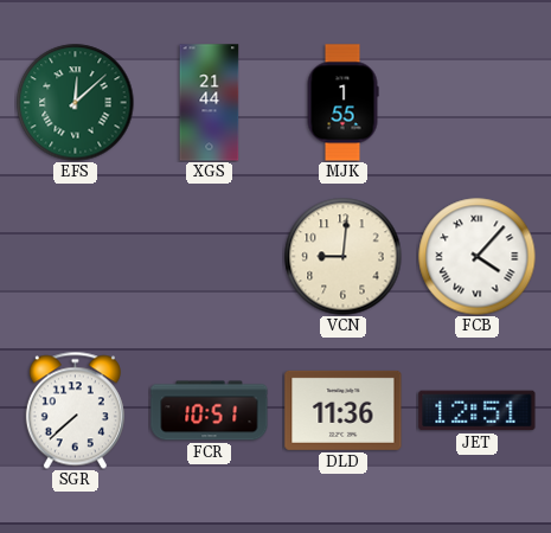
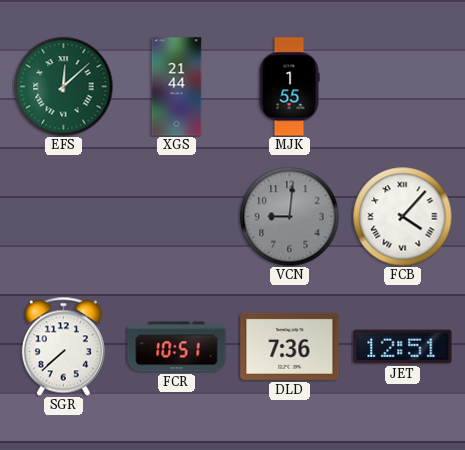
VCN dial: cream -> grey
DLD: 11:36 -> 7:36
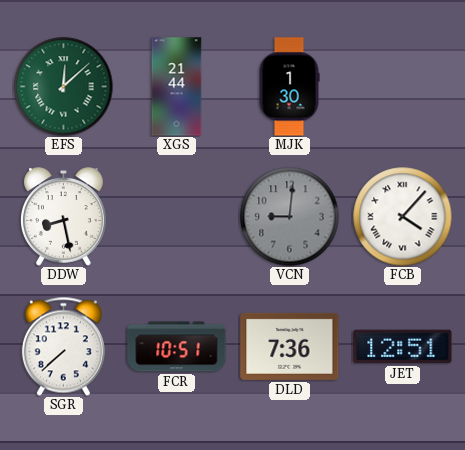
MJK: 1:55 -> 1:30
DDW: none -> 8:28
